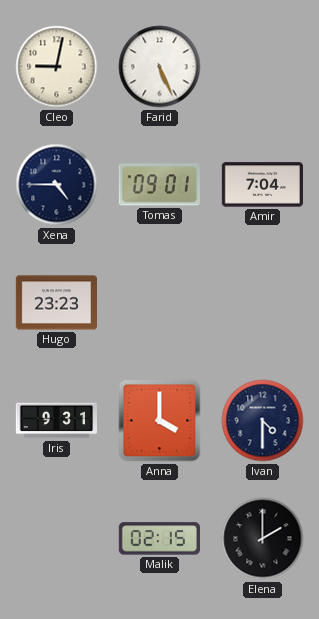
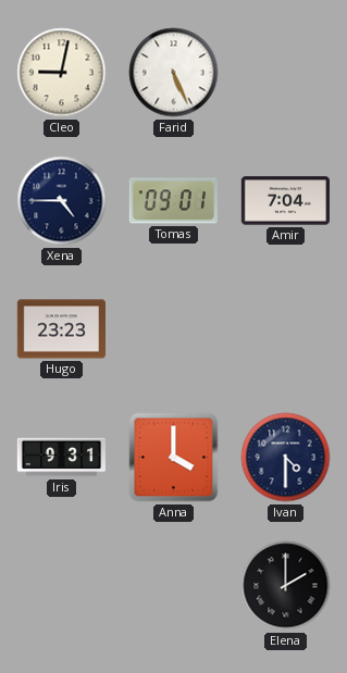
Malik: 02:15 -> none
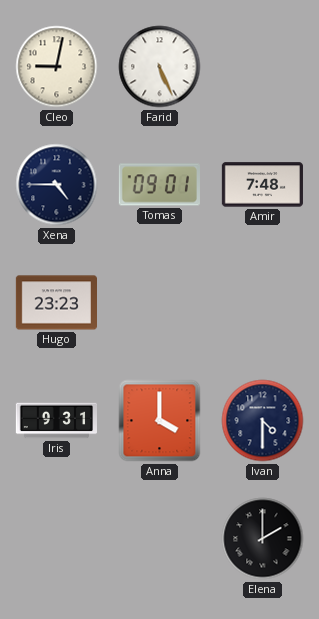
Amir: 7:04 -> 7:48
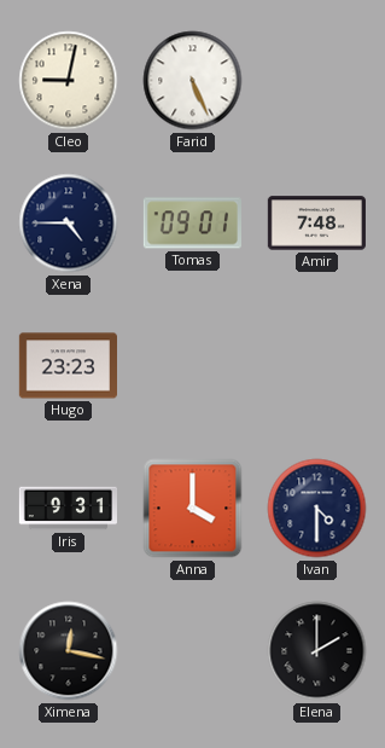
Ximena: none -> 12:17
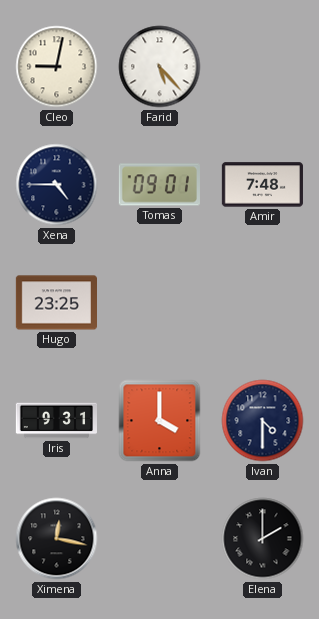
Farid: 5:26 -> 5:23
Hugo: 23:23 -> 23:25
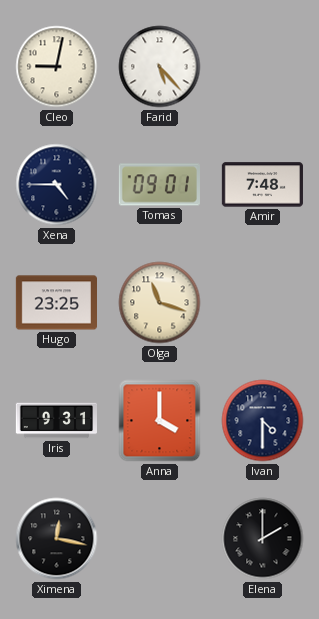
Olga: none -> 11:18
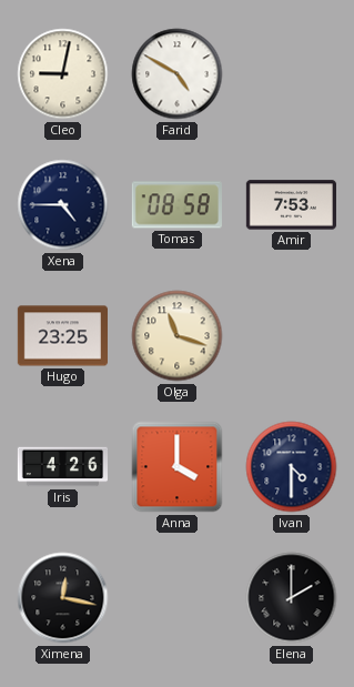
Farid: 5:23 -> 4:50
Tomas: 09:01 -> 08:58
Amir: 7:48 -> 7:53
Iris: 9:31 -> 4:26
